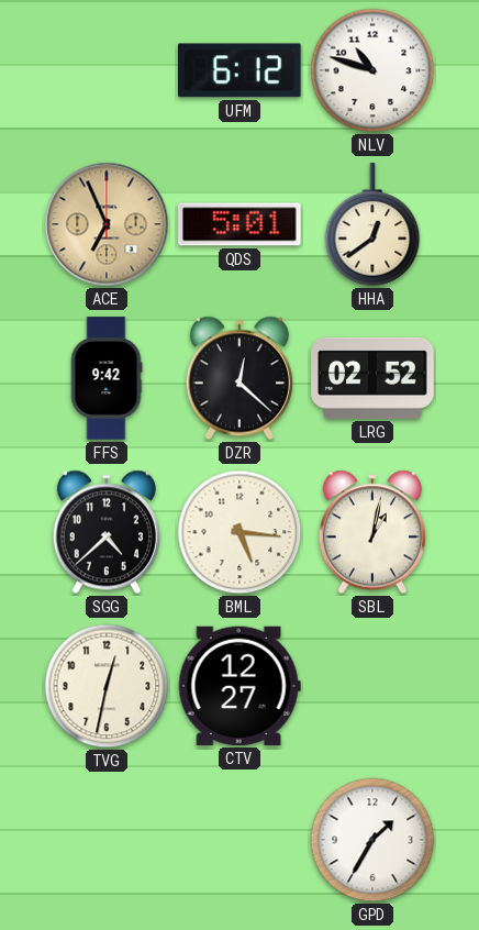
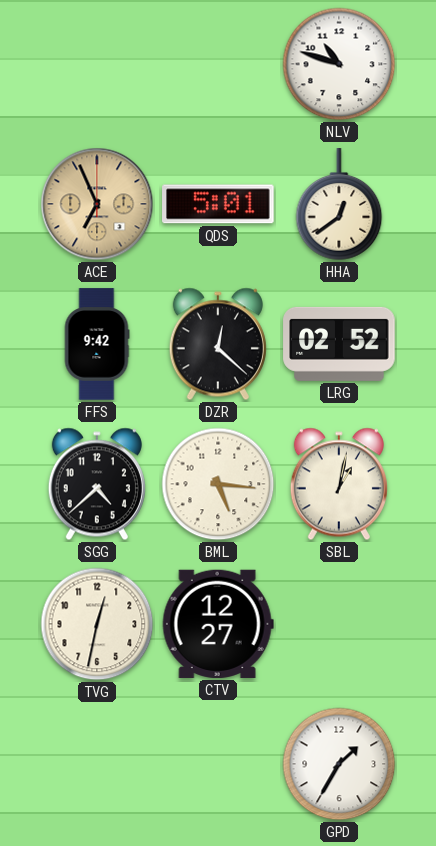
UFM: 6:12 -> none
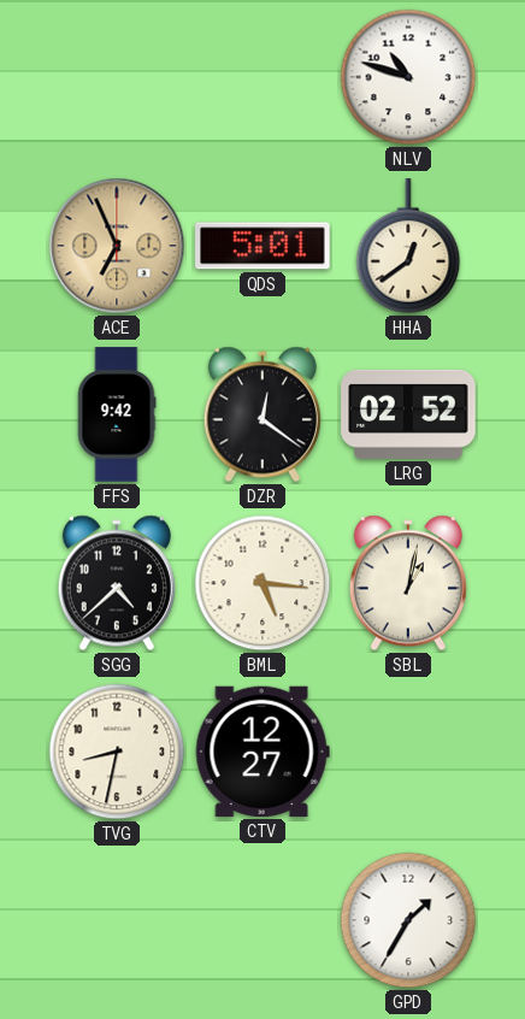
DZR: 12:22 -> 12:21
TVG: 12:32 -> 8:32
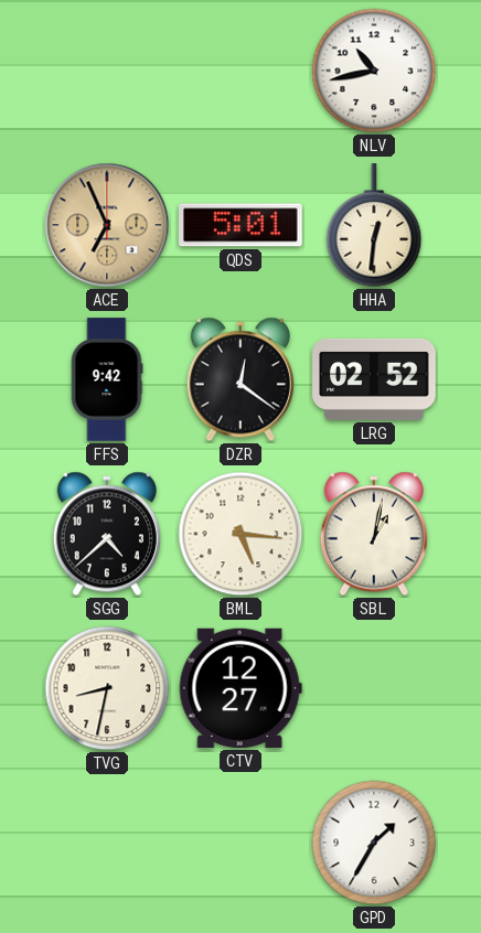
NLV: 10:48 -> 10:43
HHA: 12:39 -> 12:31
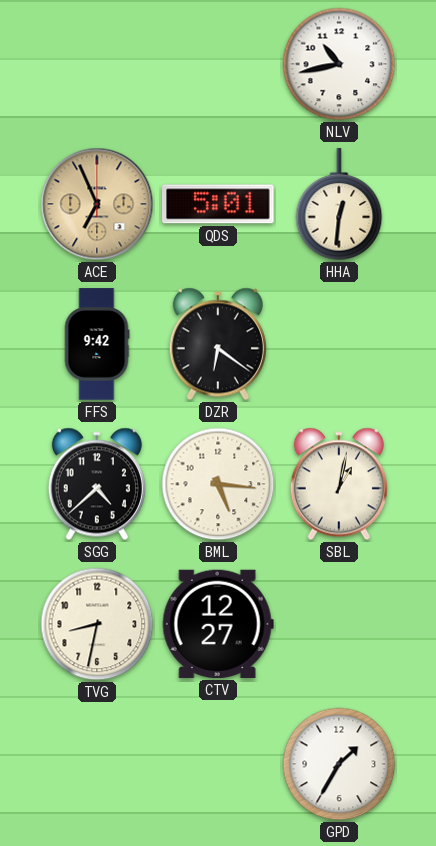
DZR: 12:21 -> 6:21
LRG: 02:52 -> none
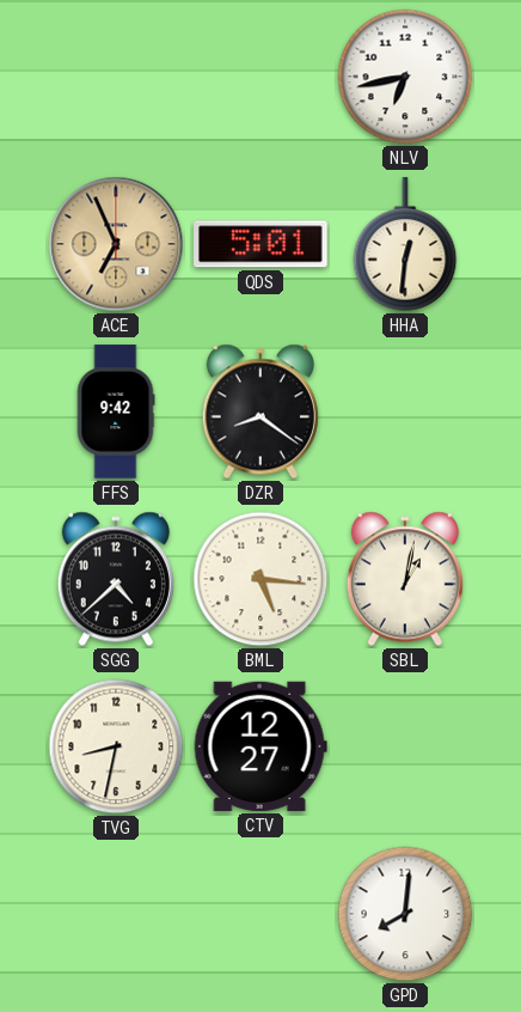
NLV: 10:43 -> 6:43
DZR: 6:21 -> 8:21
GPD: 1:35 -> 8:01
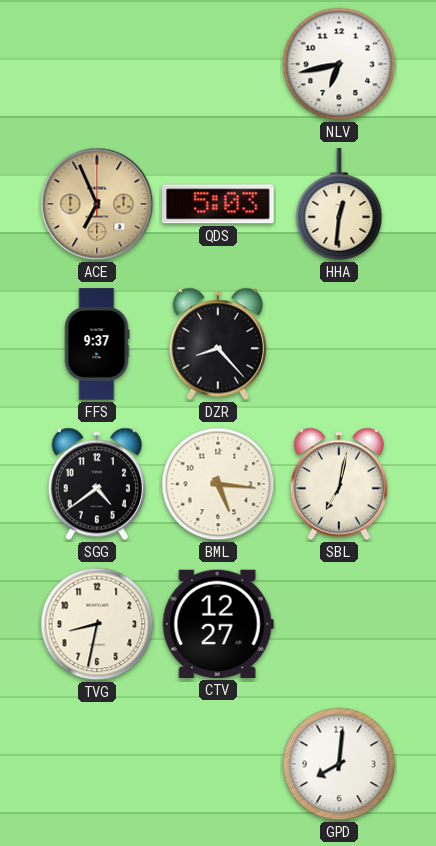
QDS: 5:01 -> 5:03
FFS: 9:42 -> 9:37
DZR: 8:21 -> 8:23
SGG: 4:38 -> 4:39
SBL: 1:02 -> 7:02
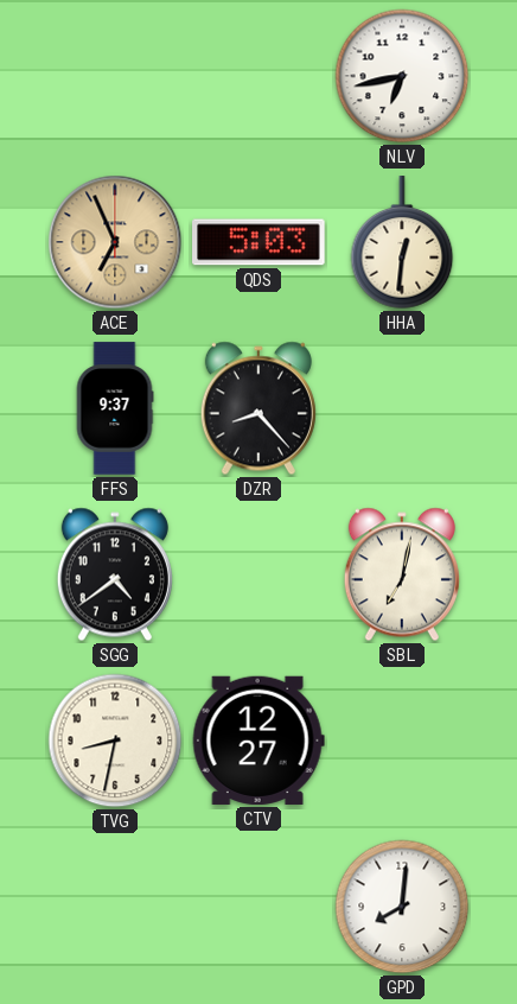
BML: 5:16 -> none
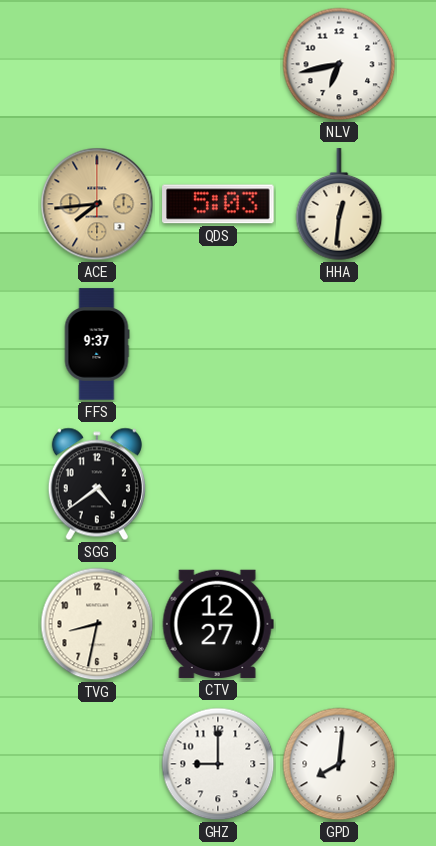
ACE: 6:56 -> 7:44
DZR: 8:23 -> none
SBL: 7:02 -> none
GHZ: none -> 9:00
